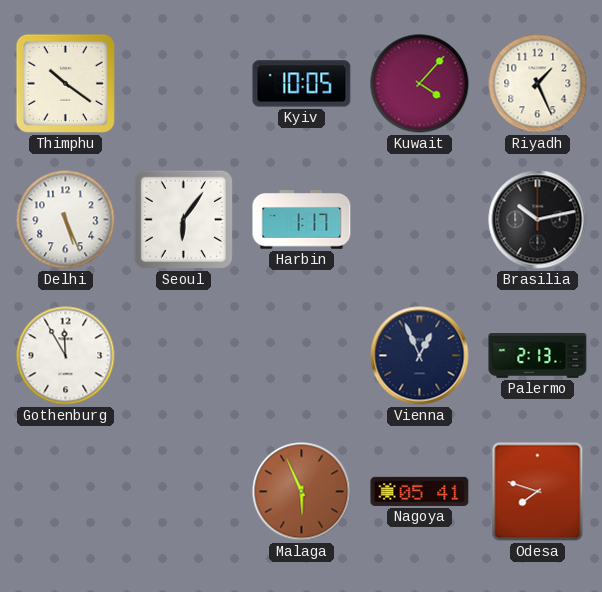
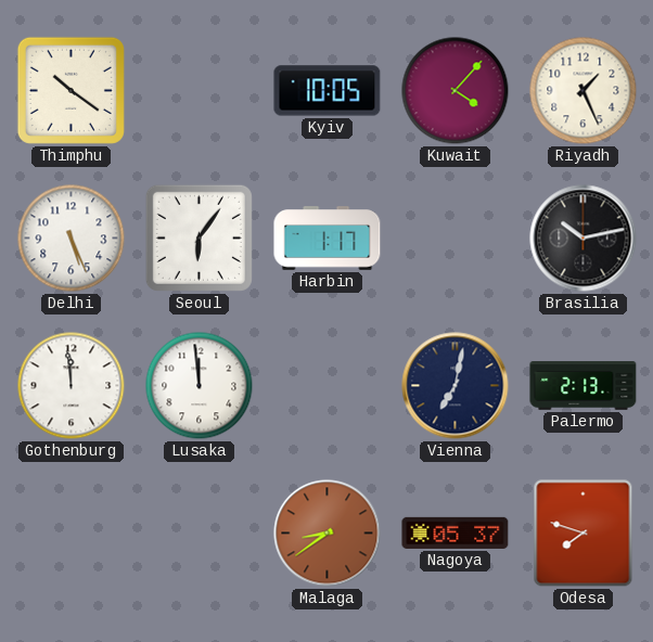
Gothenburg: 11:55 -> 11:59
Lusaka: none -> 11:59
Vienna: 12:56 -> 7:02
Malaga: 5:56 -> 8:39
Nagoya: 05:41 -> 05:37
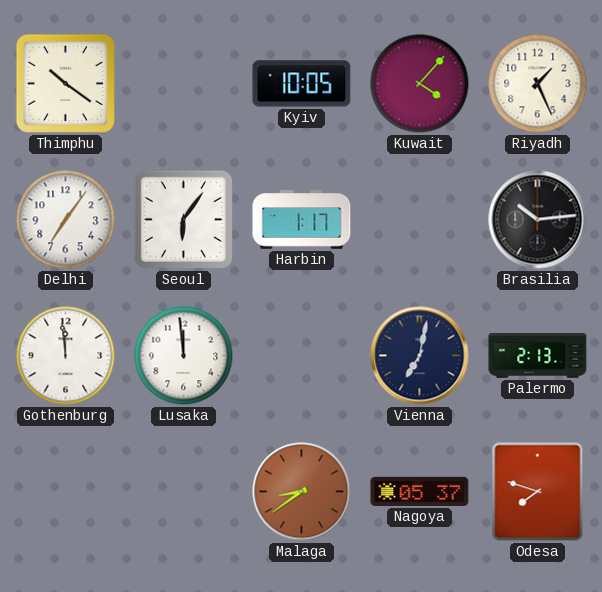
Delhi: 5:26 -> 7:06
Brasilia: 10:13 -> 10:14
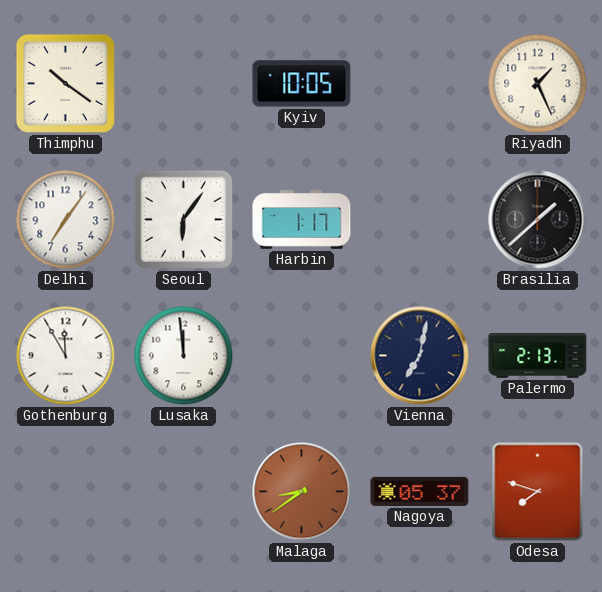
Kuwait: 4:07 -> none
Brasilia: 10:14 -> 1:38
Gothenburg: 11:59 -> 11:55
